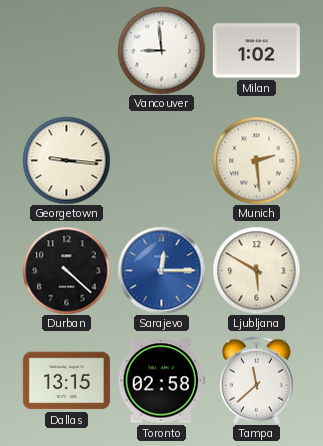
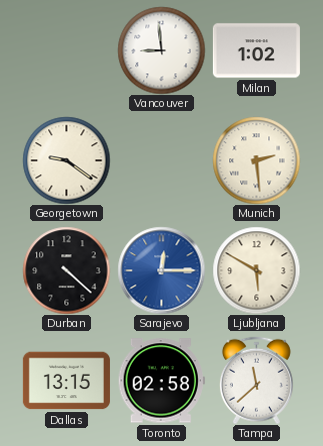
Georgetown: 9:16 -> 9:21
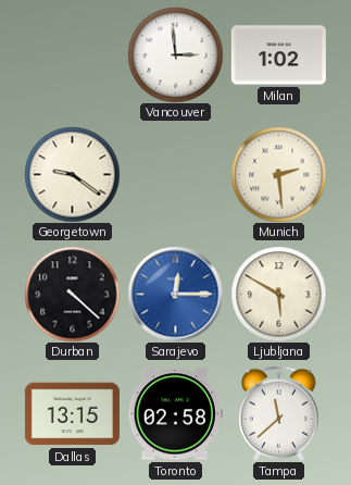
Vancouver: 8:59 -> 2:59
